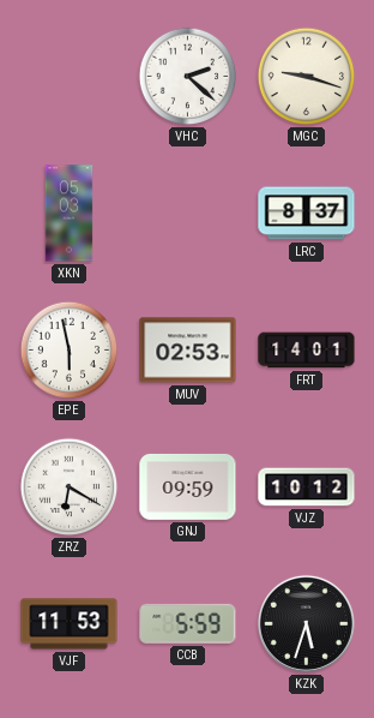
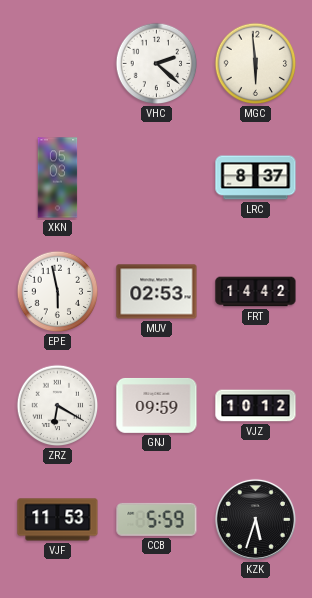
MGC: 9:18 -> 5:59
FRT: 14:01 -> 14:42
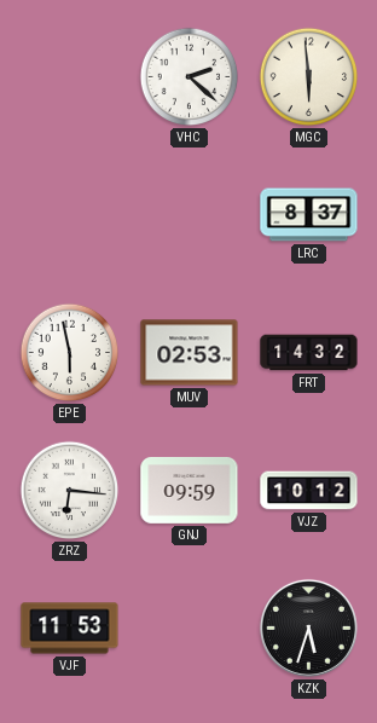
XKN: 05:03 -> none
FRT: 14:42 -> 14:32
ZRZ: 6:20 -> 6:16
CCB: 5:59 -> none
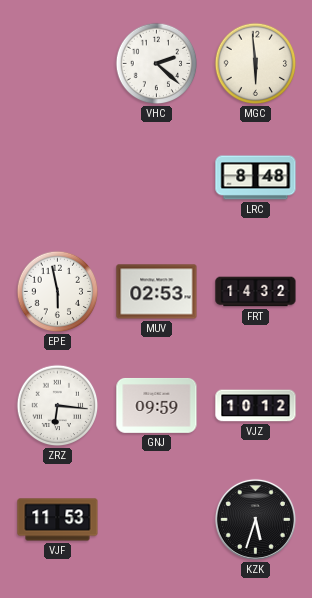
LRC: 8:37 -> 8:48
